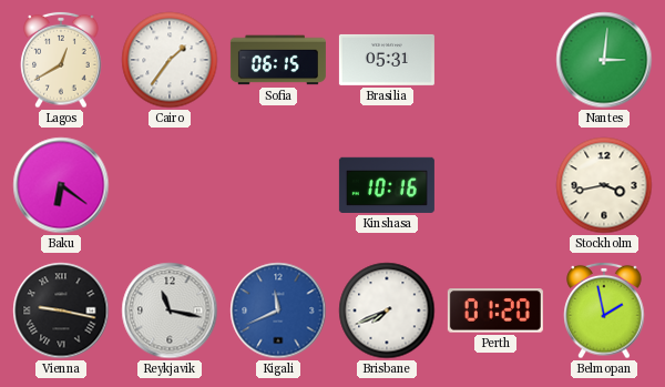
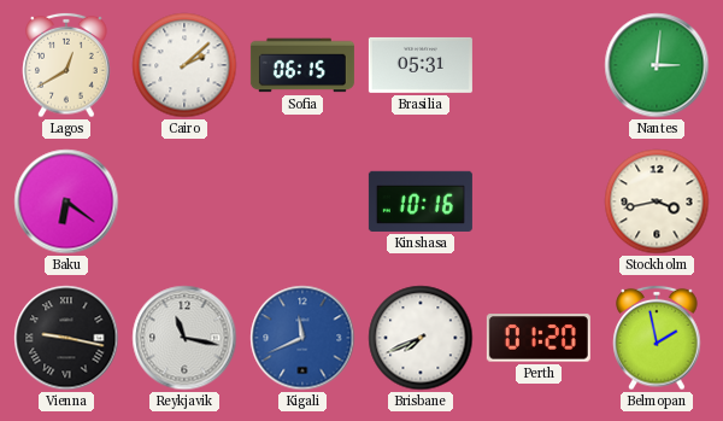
Cairo: 1:36 -> 2:08
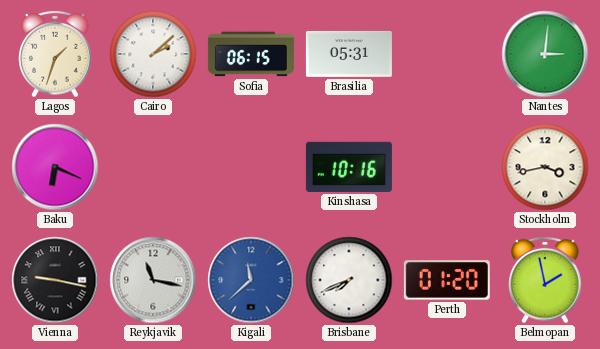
Lagos: 12:40 -> 1:33
Baku: 6:21 -> 6:19
Kigali: 11:41 -> 11:38
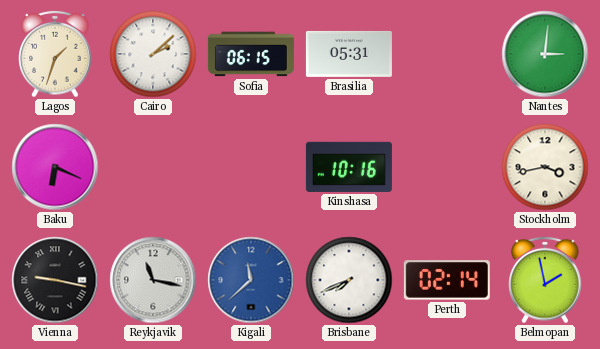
Perth: 01:20 -> 02:14
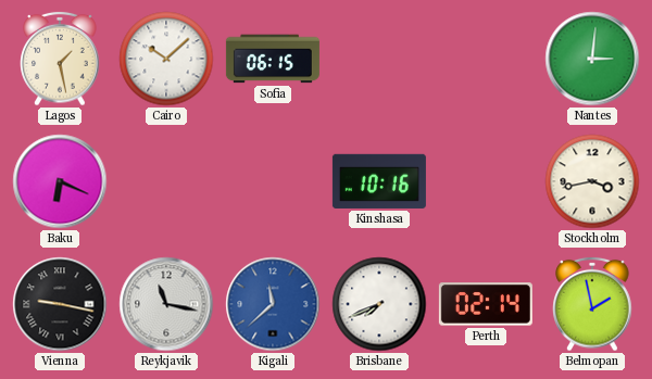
Lagos: 1:33 -> 1:28
Cairo: 2:08 -> 10:08
Brasilia: 05:31 -> none
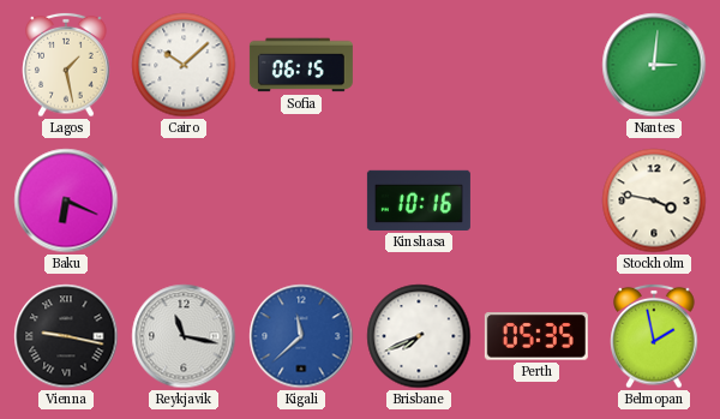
Stockholm: 3:43 -> 3:47
Perth: 02:14 -> 05:35
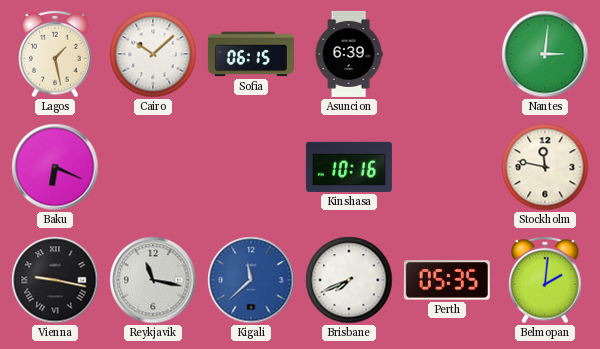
Asuncion: none -> 6:39
Stockholm: 3:47 -> 11:47
Belmopan: 1:58 -> 2:01
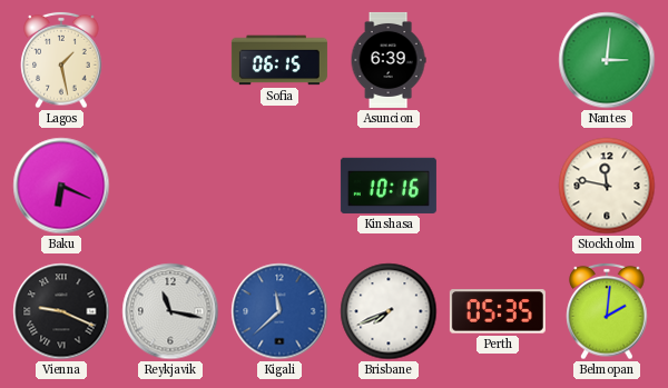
Cairo: 10:08 -> none
Vienna: 9:17 -> 9:19
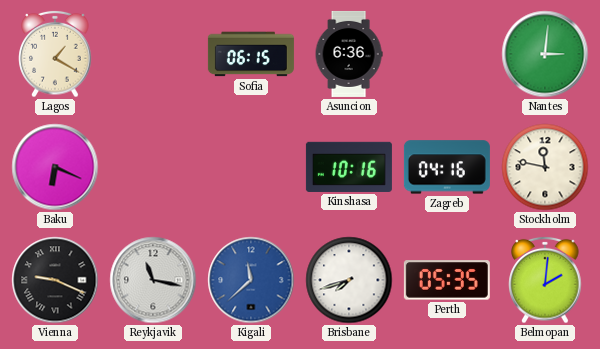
Lagos: 1:28 -> 1:20
Asuncion: 6:39 -> 6:36
Zagreb: none -> 04:16
Brisbane: 7:41 -> 7:42
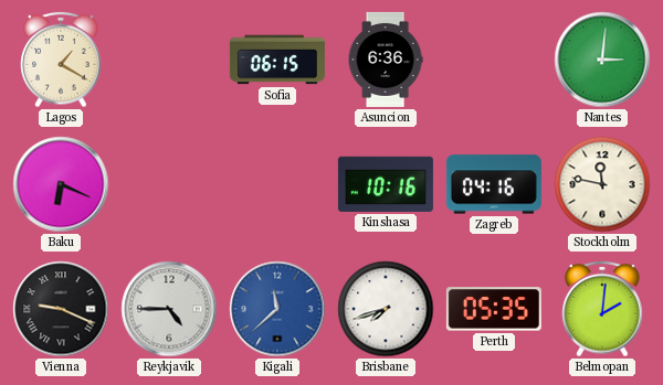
Reykjavik: 11:17 -> 4:45
